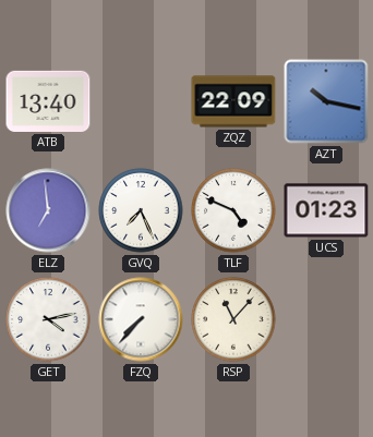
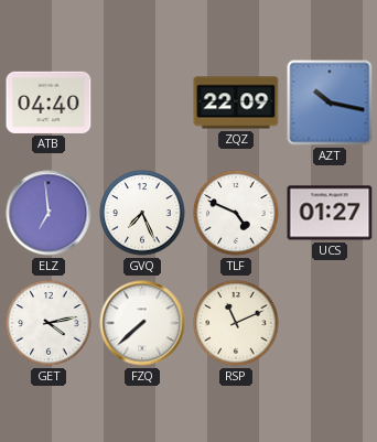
ATB: 13:40 -> 04:40
UCS: 01:23 -> 01:27
FZQ: 7:37 -> 7:38
RSP: 11:07 -> 11:11
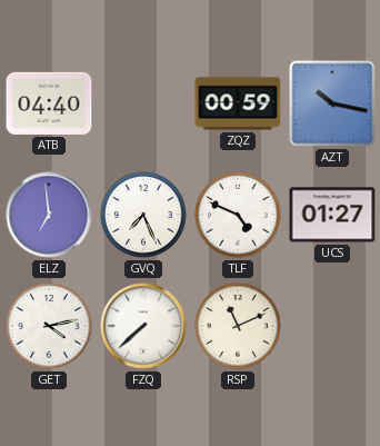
ZQZ: 22:09 -> 00:59
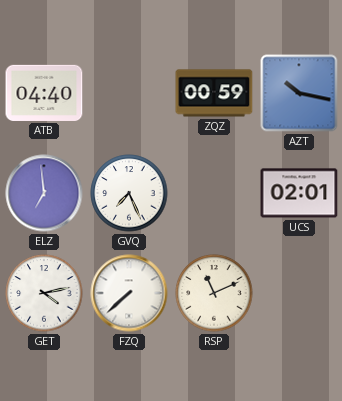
TLF: 4:49 -> none
UCS: 01:27 -> 02:01
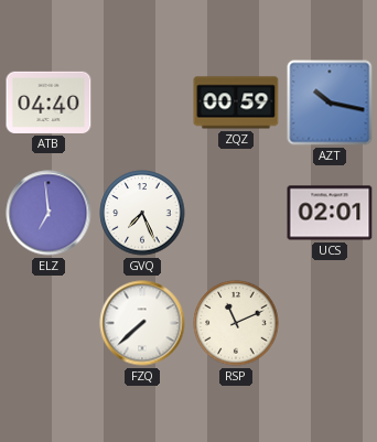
GET: 4:13 -> none
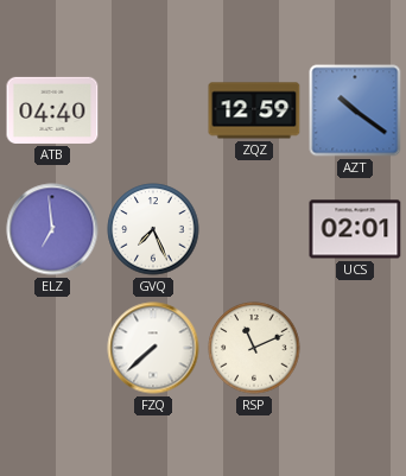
ZQZ: 00:59 -> 12:59
AZT: 10:17 -> 10:21
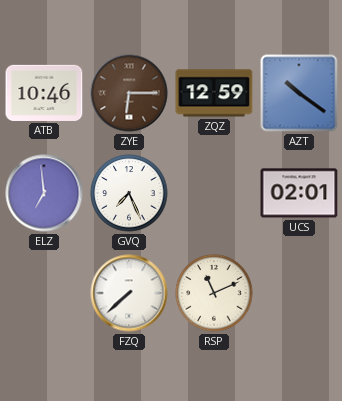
ATB: 04:40 -> 10:46
ZYE: none -> 6:15
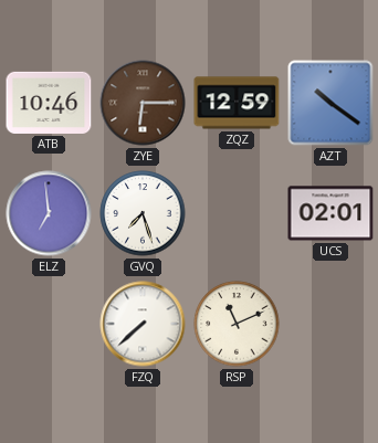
GVQ: 7:26 -> 7:27
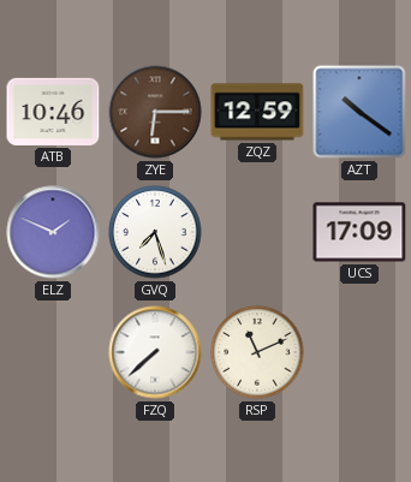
ELZ: 6:59 -> 1:49
UCS: 02:01 -> 17:09
